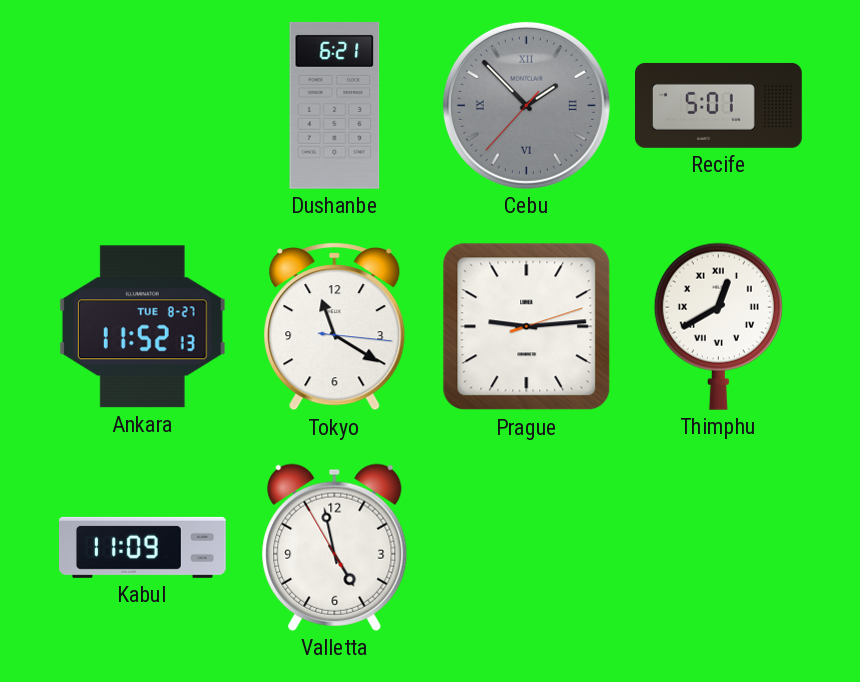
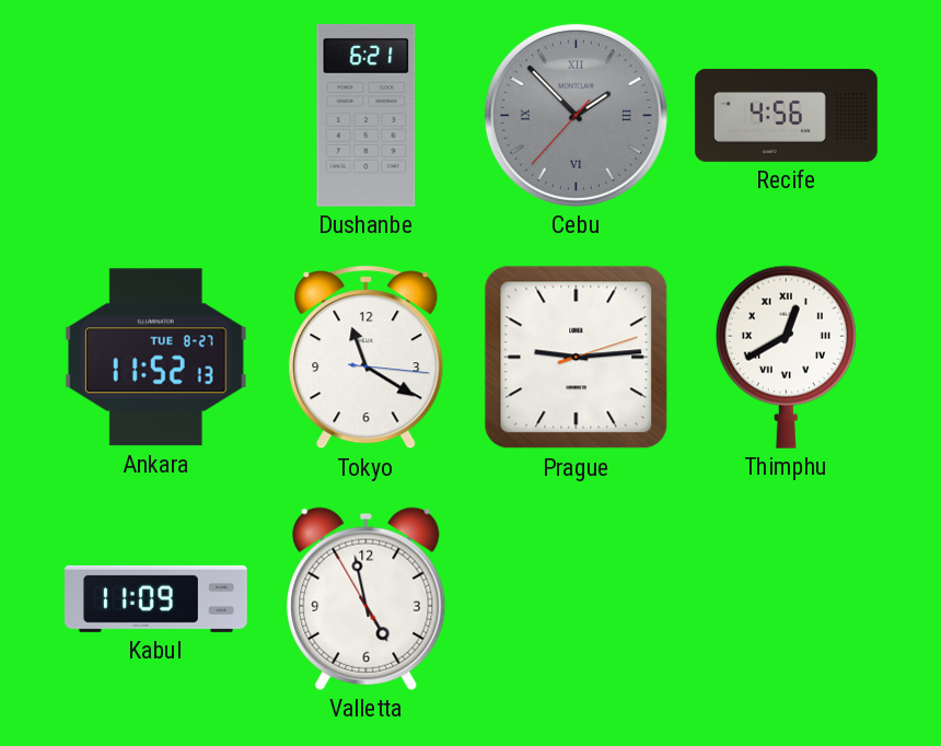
Recife: 5:01 -> 4:56
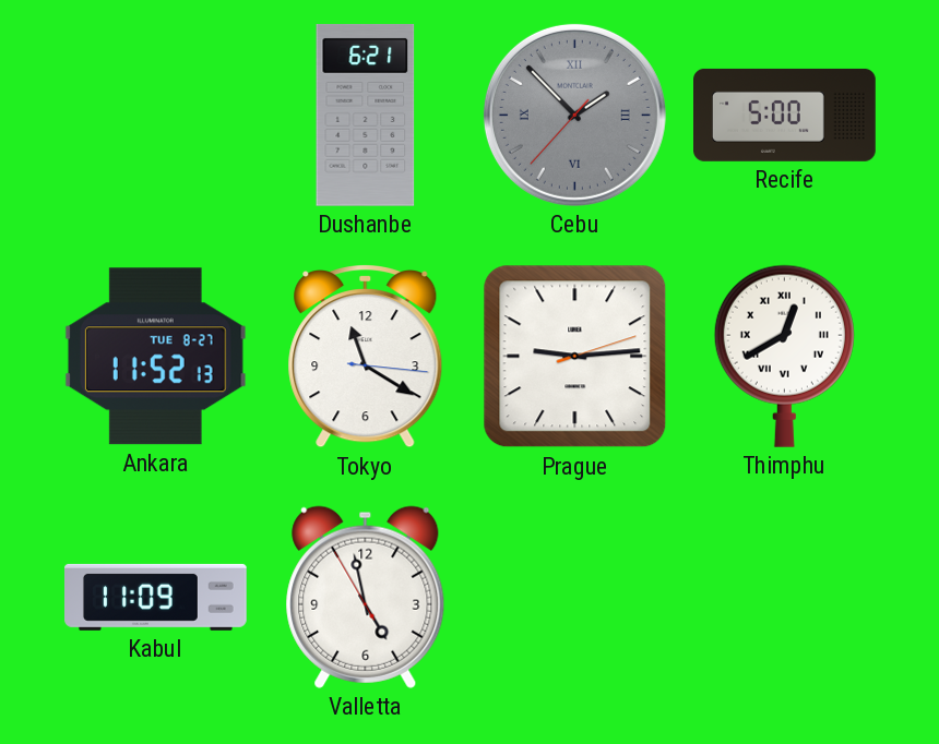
Recife: 4:56 -> 5:00
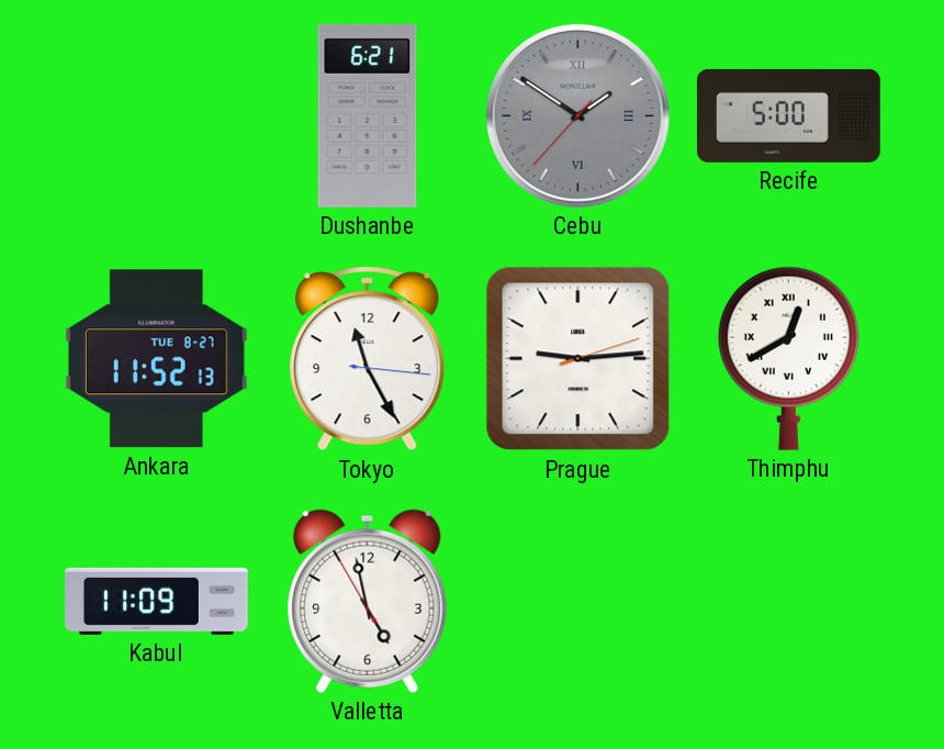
Cebu: 1:52 -> 1:50
Tokyo: 11:20 -> 11:25
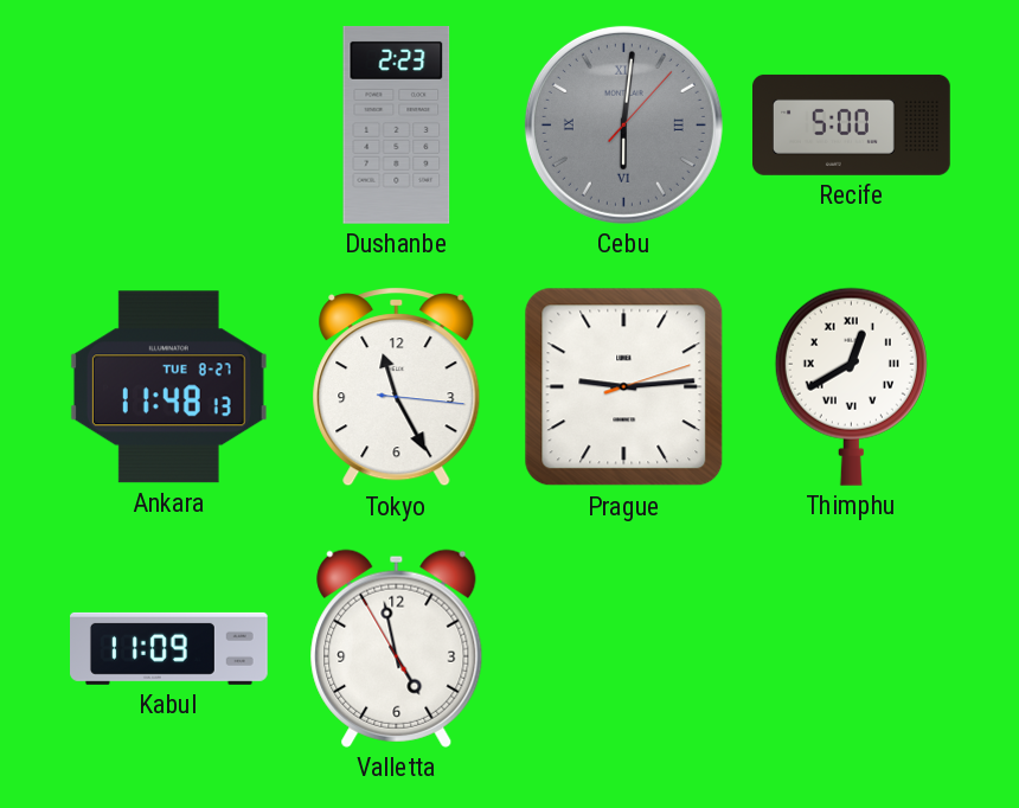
Dushanbe: 6:21 -> 2:23
Cebu: 1:50 -> 6:01
Ankara: 11:52 -> 11:48
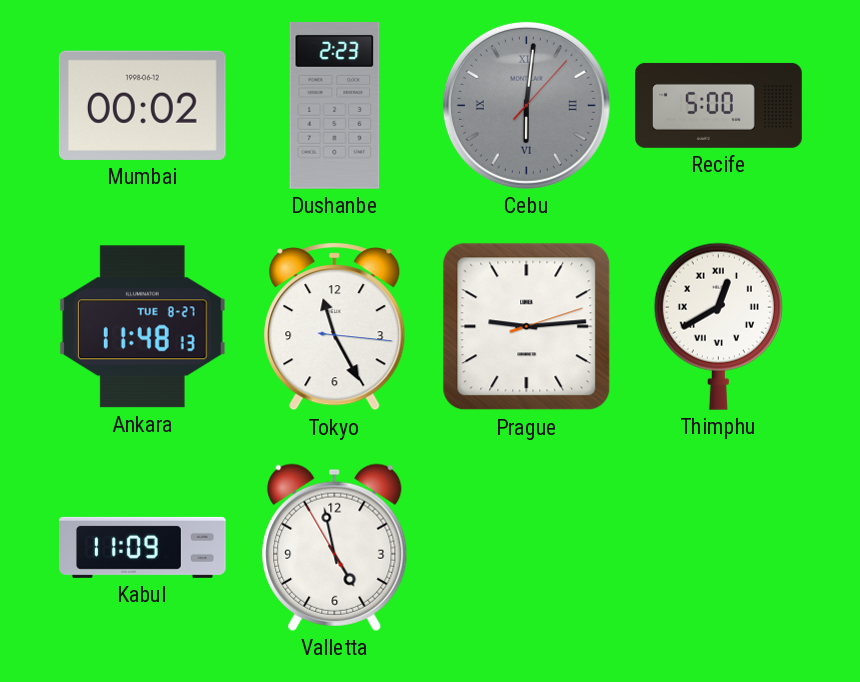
Mumbai: none -> 00:02
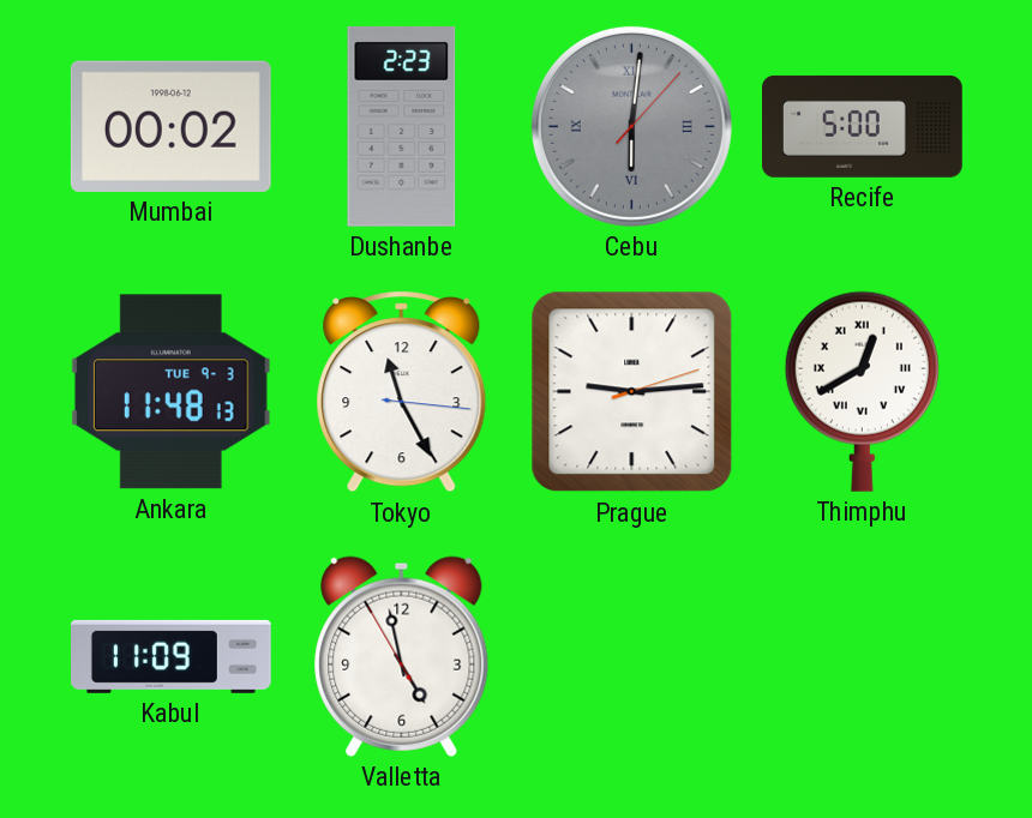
Ankara date: TUE 8-27 -> TUE 9-3
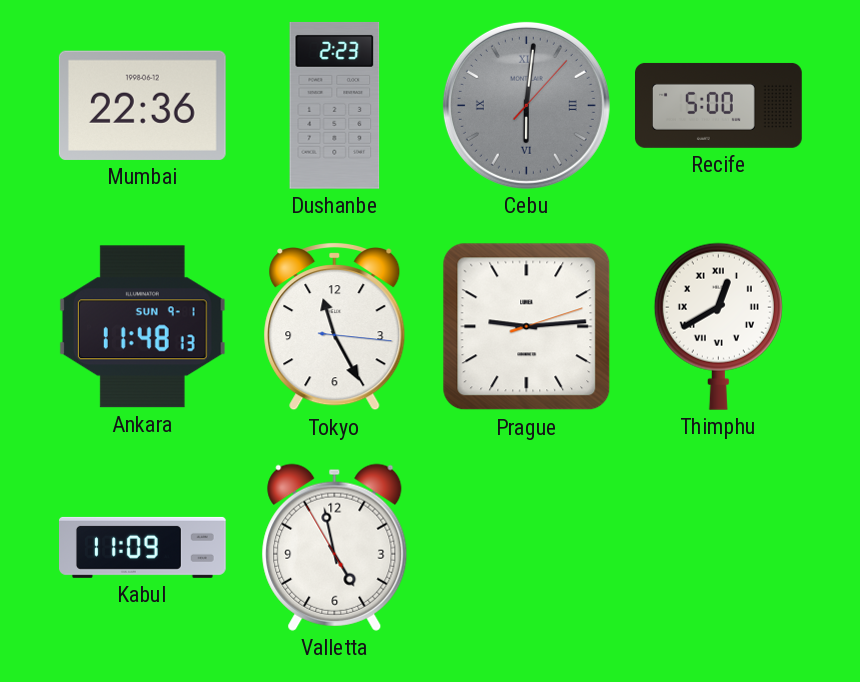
Mumbai: 00:02 -> 22:36
Ankara date: TUE 9-3 -> SUN 9-1
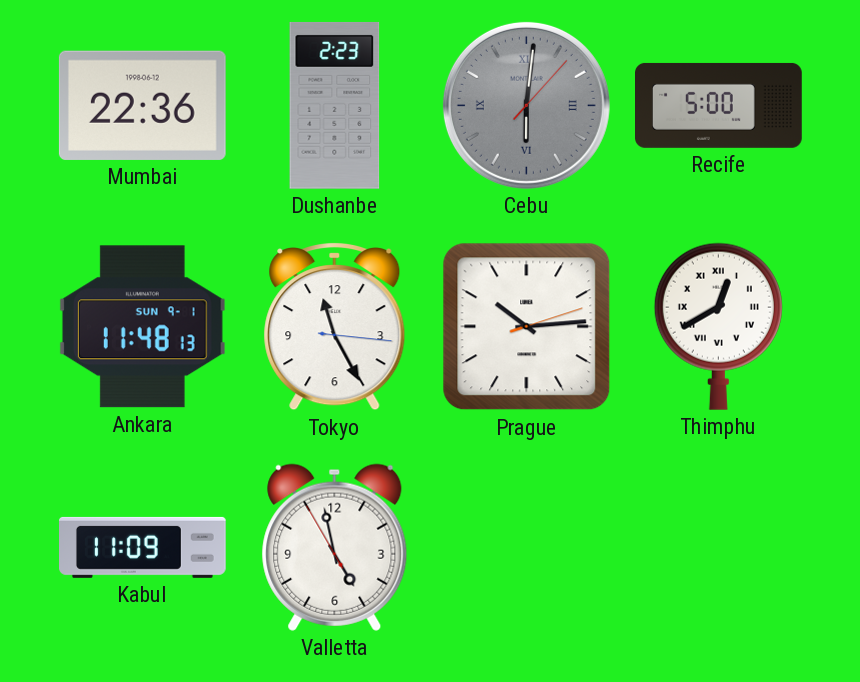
Prague: 9:14 -> 10:14
